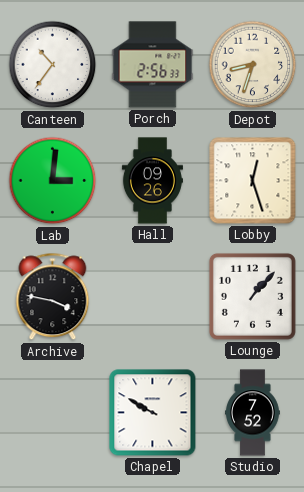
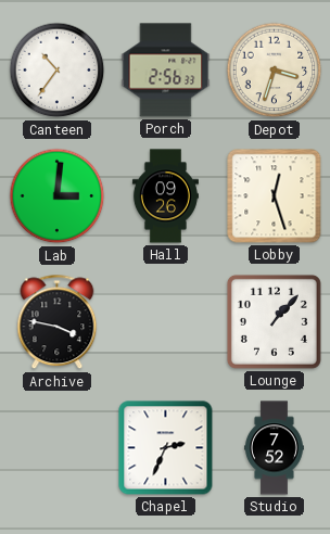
Depot: 8:33 -> 3:33
Chapel: 9:50 -> 2:34
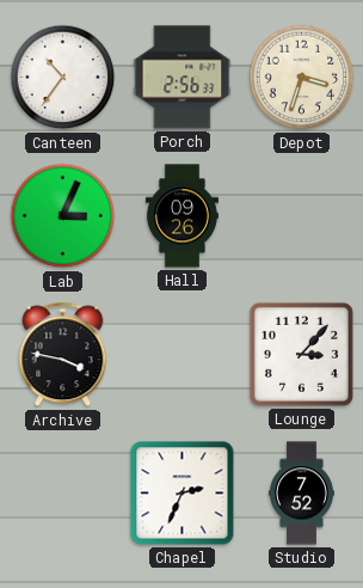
Lab: 3:01 -> 3:04
Lobby: 12:27 -> none
Lounge: 1:07 -> 3:07
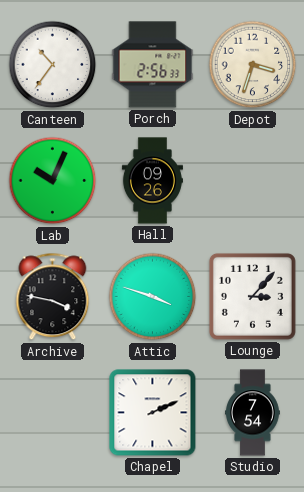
Lab: 3:04 -> 10:04
Attic: none -> 3:48
Chapel: 2:34 -> 2:11
Studio: 7:52 -> 7:54
